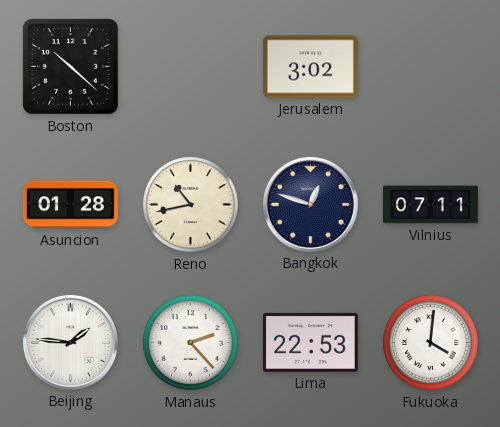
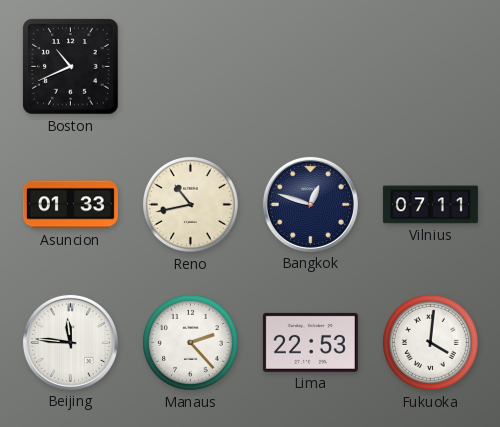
Boston: 10:22 -> 10:41
Jerusalem: 3:02 -> none
Asuncion: 01:28 -> 01:33
Beijing: 1:46 -> 11:46
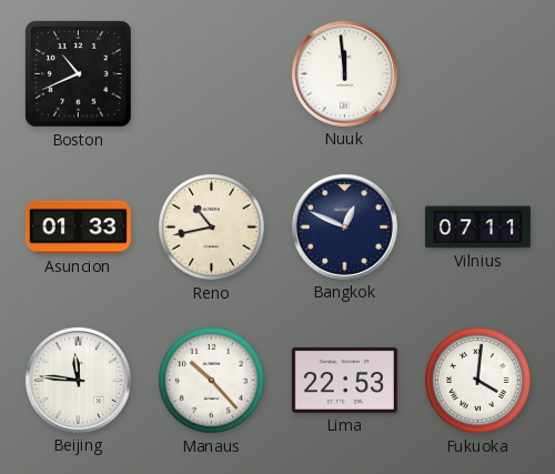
Nuuk: none -> 11:59
Bangkok: 12:48 -> 12:49
Manaus: 2:23 -> 10:23
